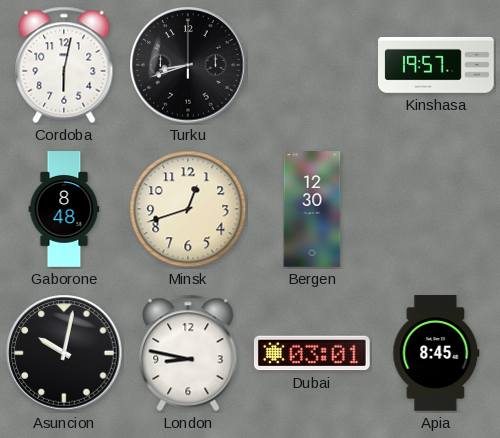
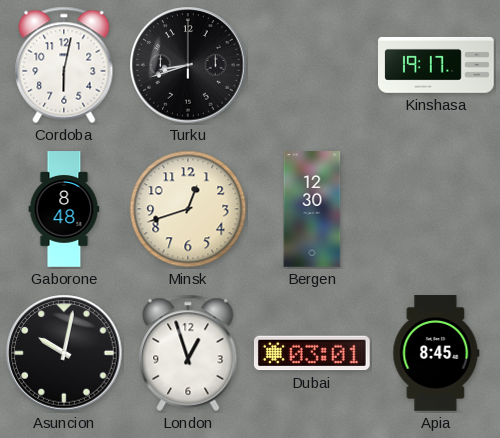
Kinshasa: 19:57 -> 19:17
London: 8:47 -> 12:57
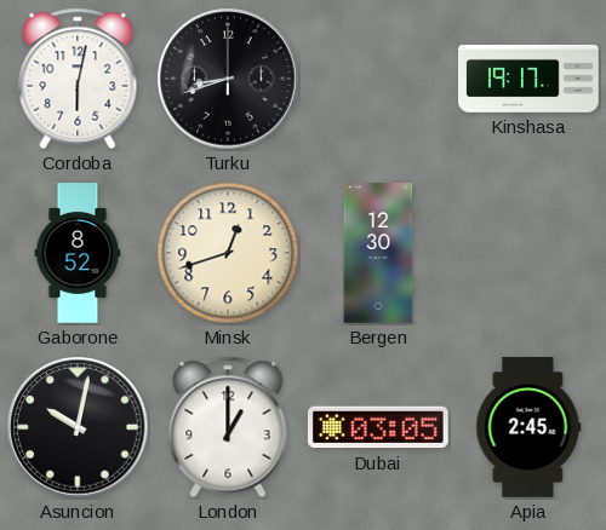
Gaborone: 8:48 -> 8:52
London: 12:57 -> 1:00
Dubai: 03:01 -> 03:05
Apia: 8:45 -> 2:45
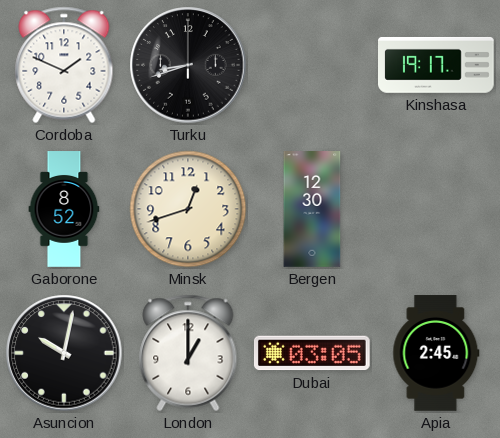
Cordoba: 6:02 -> 1:49
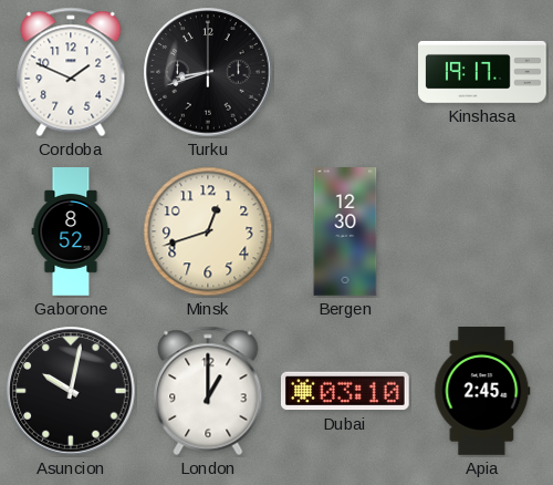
Dubai: 03:05 -> 03:10
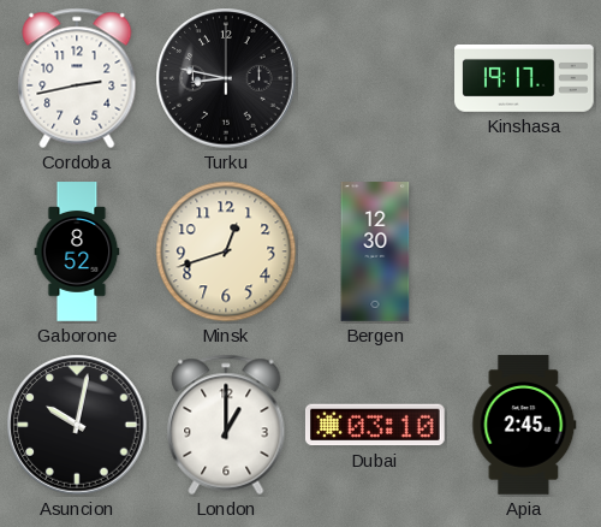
Cordoba: 1:49 -> 2:43
Turku: 8:42 -> 8:47
